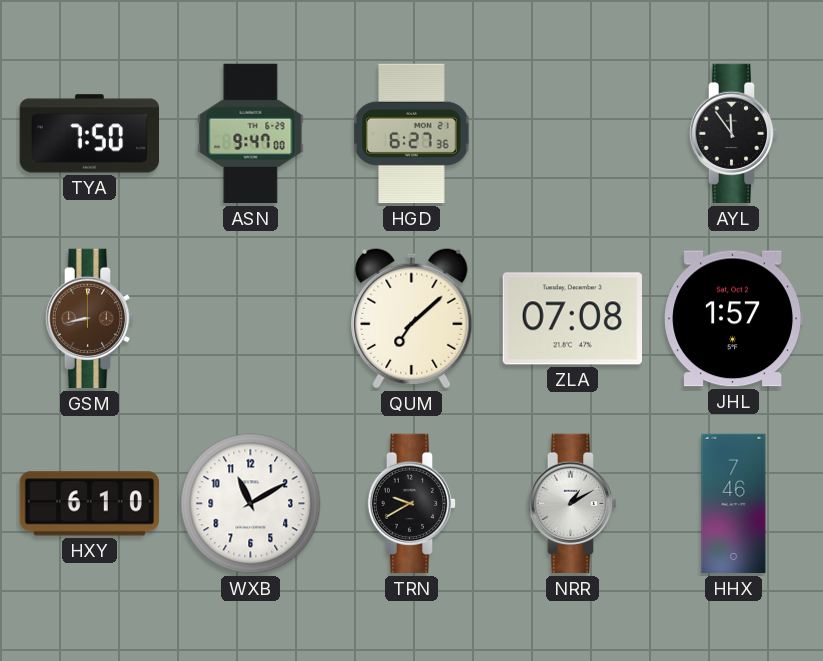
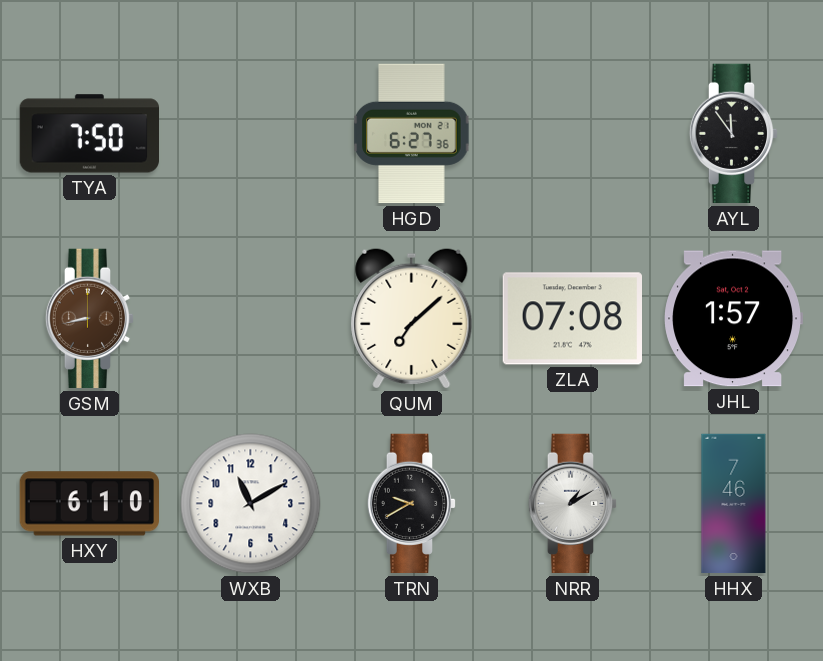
ASN: 9:47 -> none
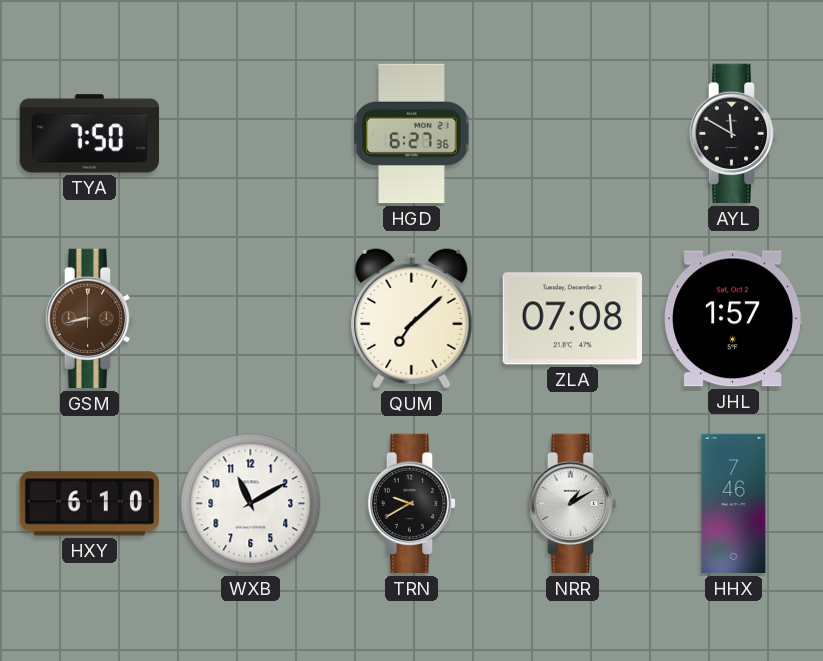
AYL: 11:54 -> 11:50
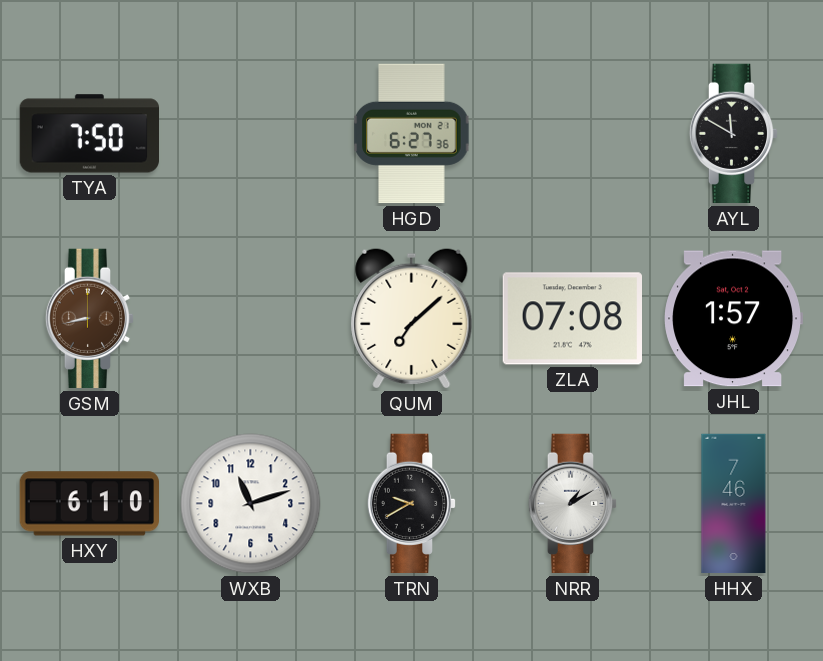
WXB: 11:10 -> 11:12
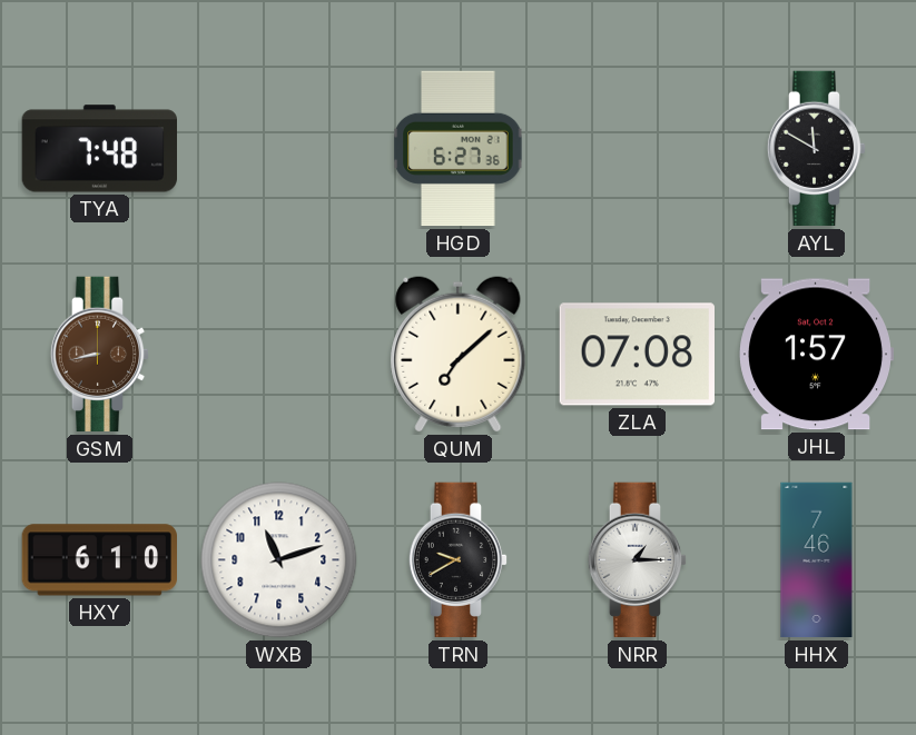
TYA: 7:50 -> 7:48
NRR: 1:10 -> 1:15
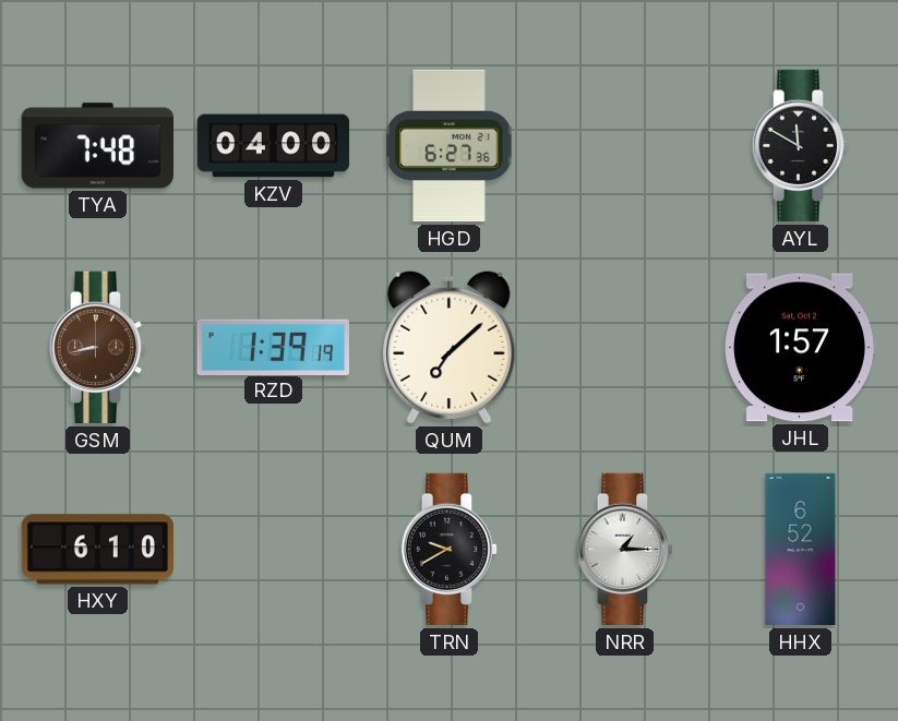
KZV: none -> 04:00
RZD: none -> 1:39
ZLA: 07:08 -> none
WXB: 11:12 -> none
HHX: 7:46 -> 6:52
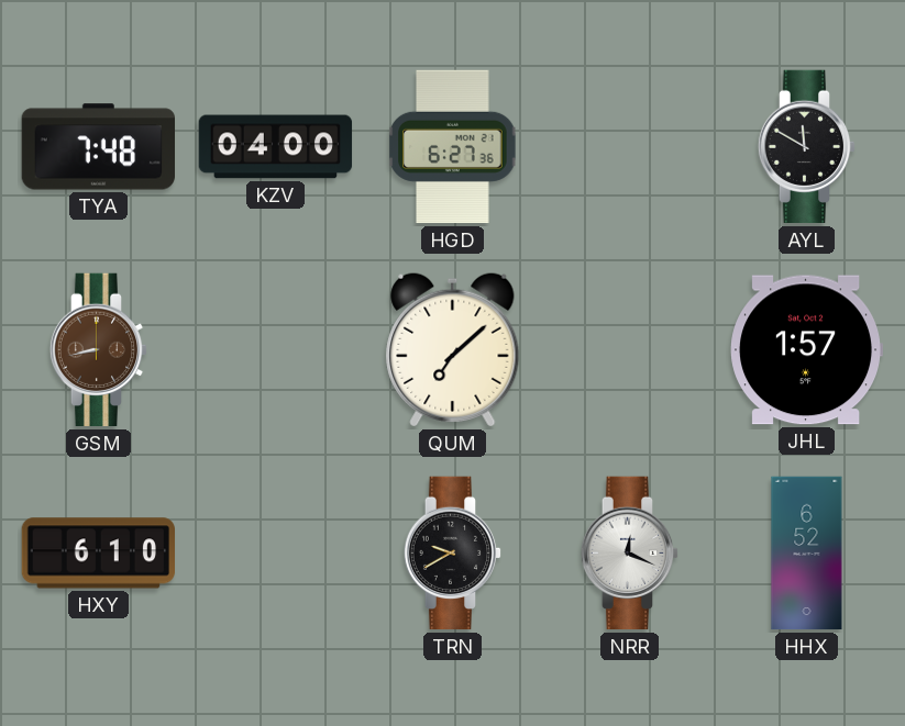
RZD: 1:39 -> none
NRR: 1:15 -> 12:19
